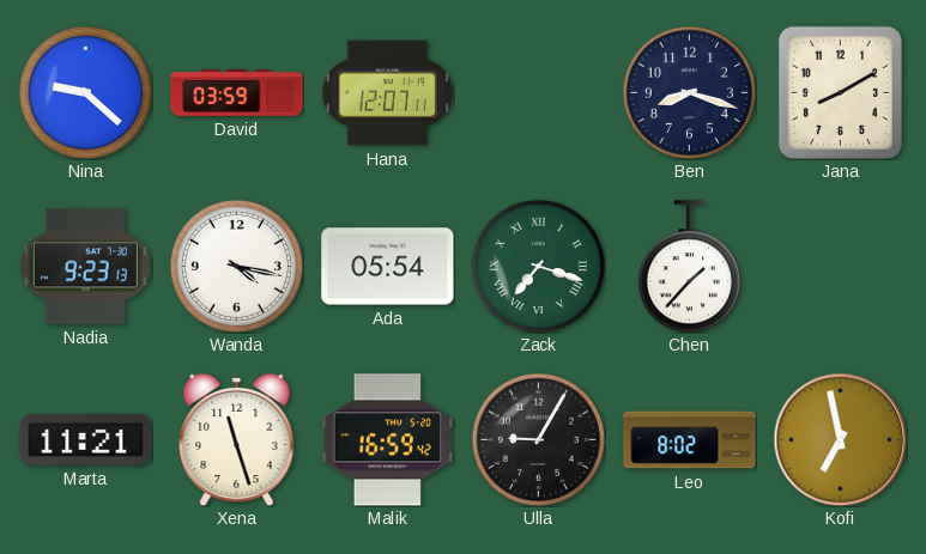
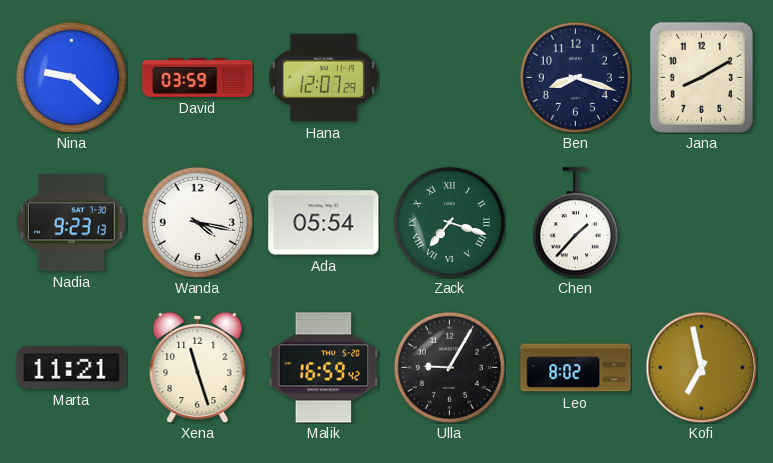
Hana: 12:07:11 -> 12:07:29
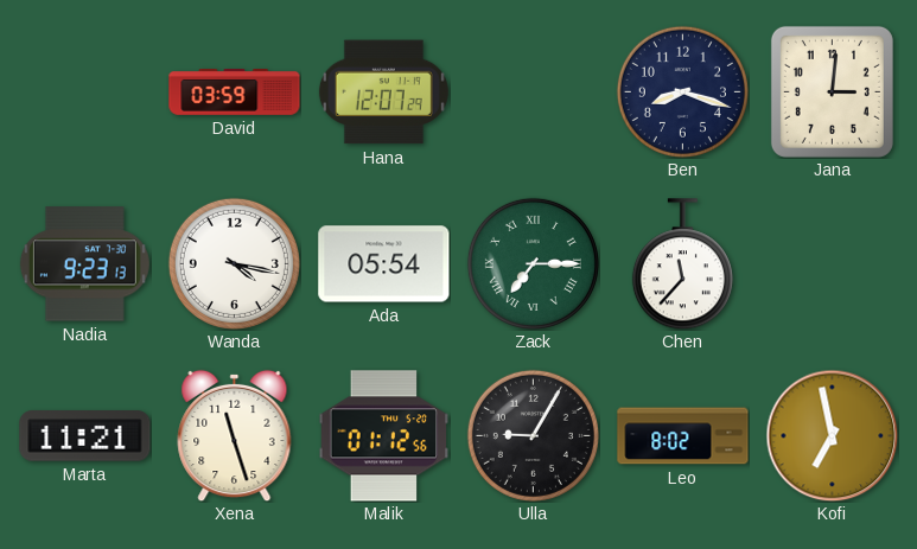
Nina: 9:22 -> none
Jana: 8:10 -> 3:01
Zack: 7:18 -> 7:15
Chen: 1:37 -> 11:37
Malik: 16:59 -> 01:12
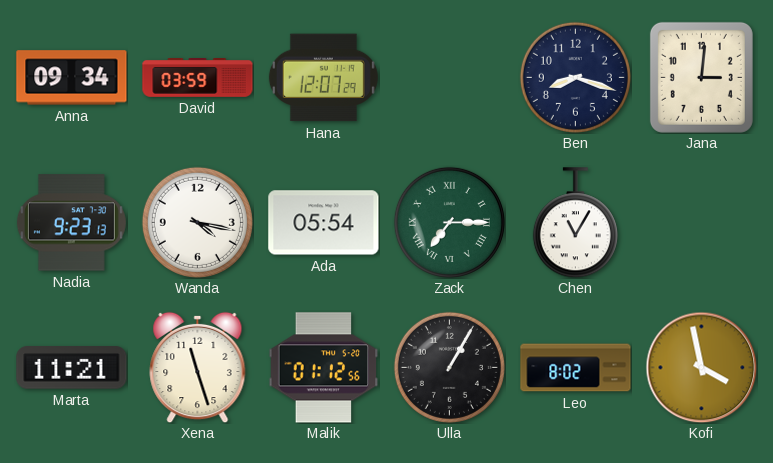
Anna: none -> 09:34
Chen: 11:37 -> 11:05
Ulla: 9:05 -> 1:05
Kofi: 6:58 -> 3:58
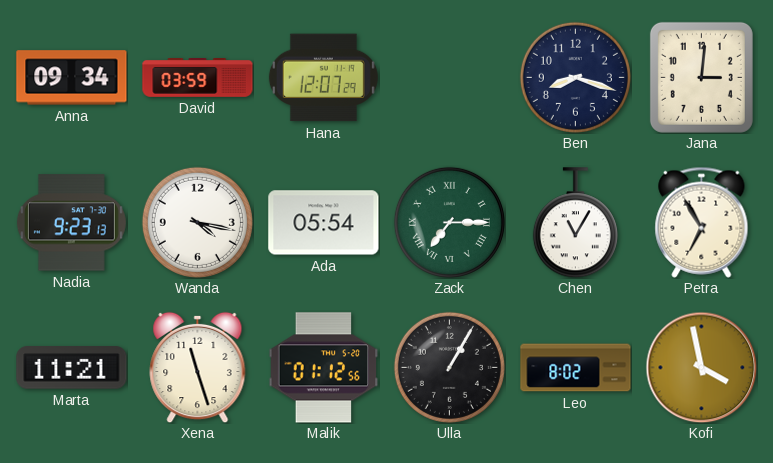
Petra: none -> 6:55
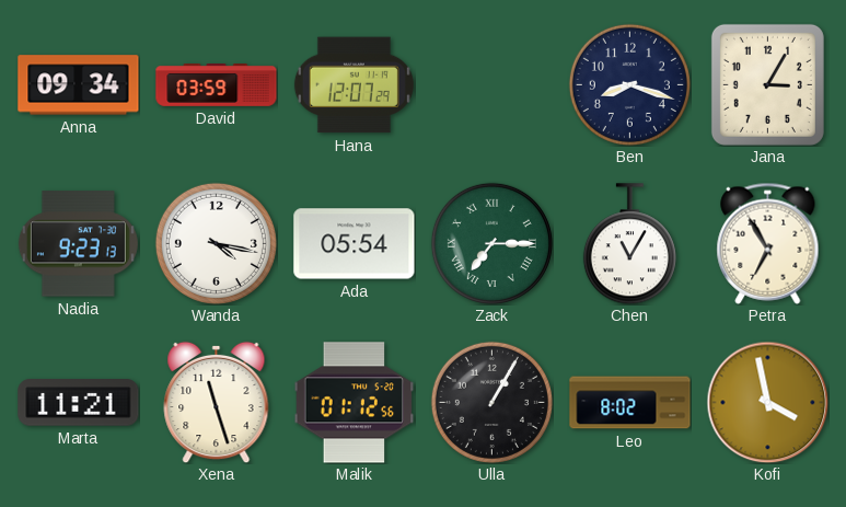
Jana: 3:01 -> 3:05
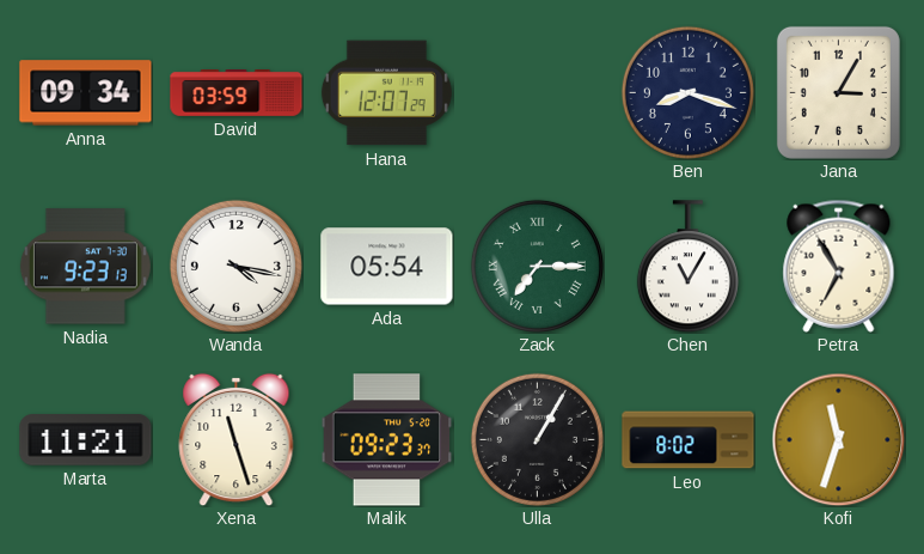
Malik: 01:12 -> 09:23
Kofi: 3:58 -> 11:33
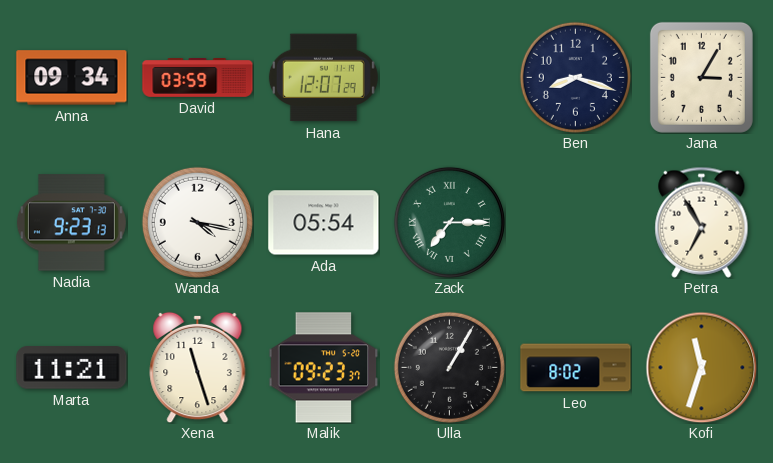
Chen: 11:05 -> none
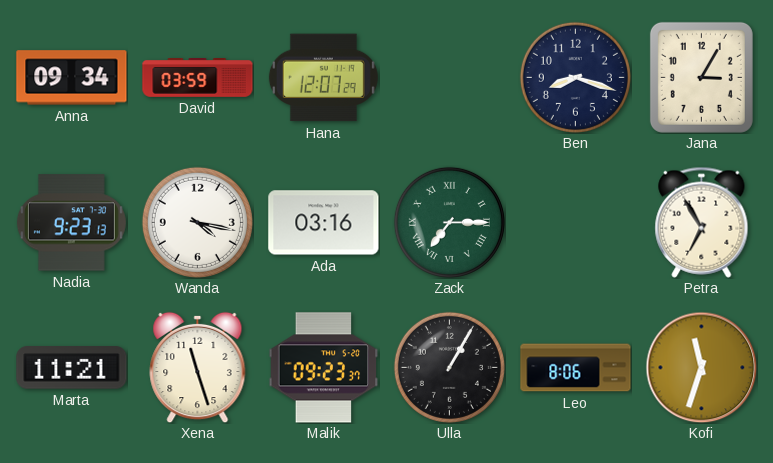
Ada: 05:54 -> 03:16
Leo: 8:02 -> 8:06
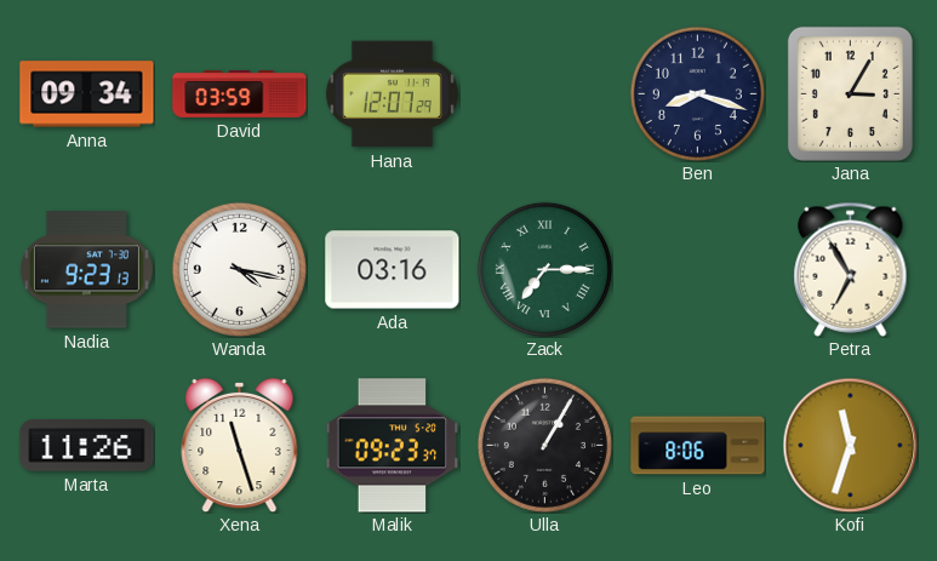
Marta: 11:21 -> 11:26
